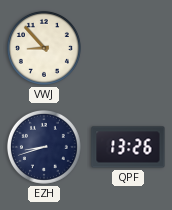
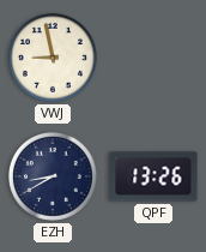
VWJ: 8:53 -> 8:58
EZH: 8:42 -> 8:40
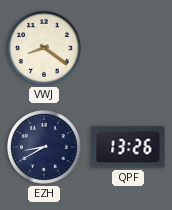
VWJ: 8:58 -> 8:21
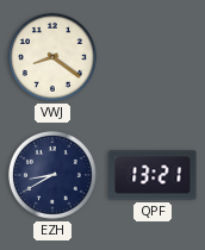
QPF: 13:26 -> 13:21
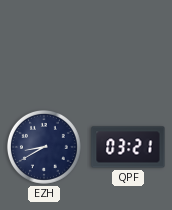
VWJ: 8:21 -> none
QPF: 13:21 -> 03:21
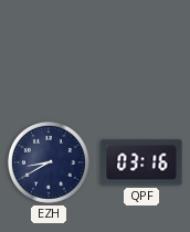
QPF: 03:21 -> 03:16
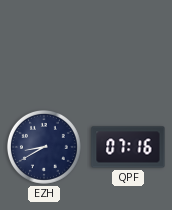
QPF: 03:16 -> 07:16
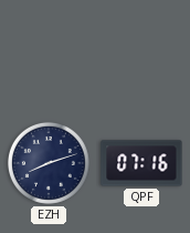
EZH: 8:40 -> 8:12
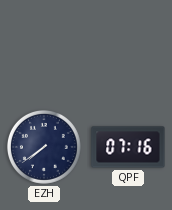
EZH: 8:12 -> 7:39
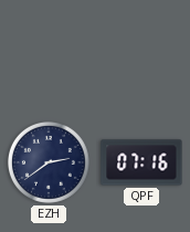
EZH: 7:39 -> 2:39
